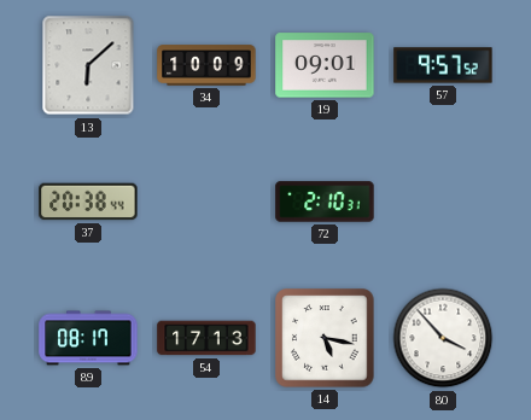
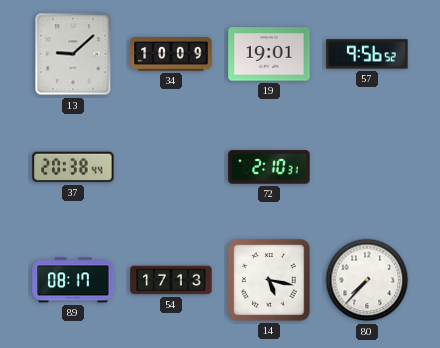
13: 6:08 -> 9:08
19: 09:01 -> 19:01
57: 9:57 -> 9:56
80: 3:53 -> 7:37
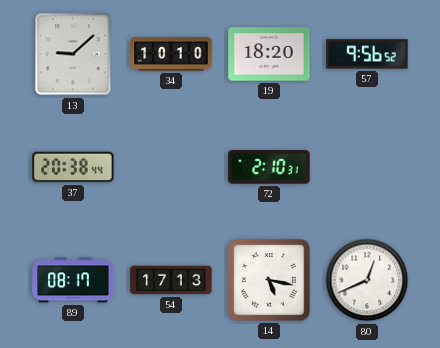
34: 10:09 -> 10:10
19: 19:01 -> 18:20
80: 7:37 -> 12:41
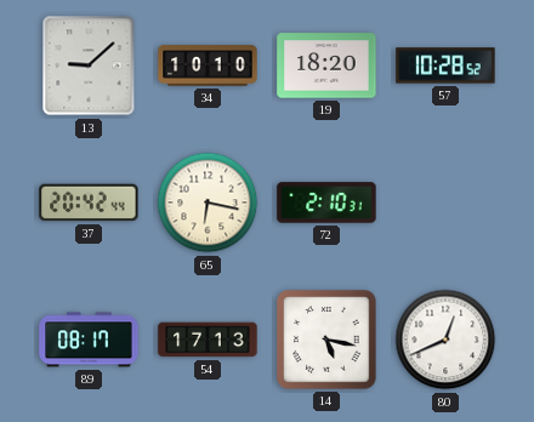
57: 9:56 -> 10:28
37: 20:38 -> 20:42
65: none -> 6:17
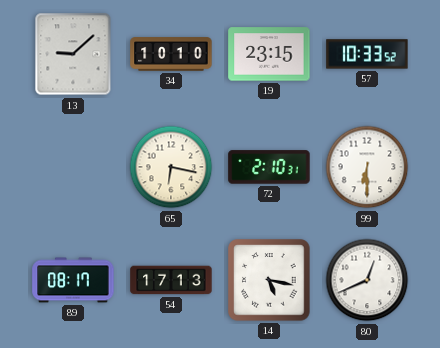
19: 18:20 -> 23:15
57: 10:28 -> 10:33
37: 20:42 -> none
99: none -> 6:30
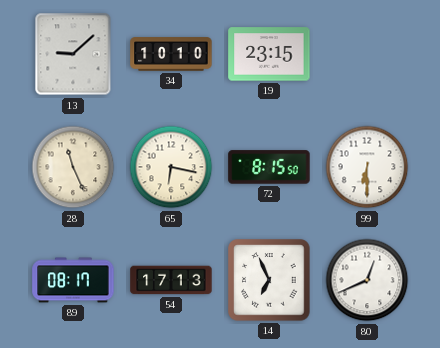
57: 10:33 -> none
28: none -> 11:26
72: 2:10 -> 8:15
14: 5:17 -> 6:56
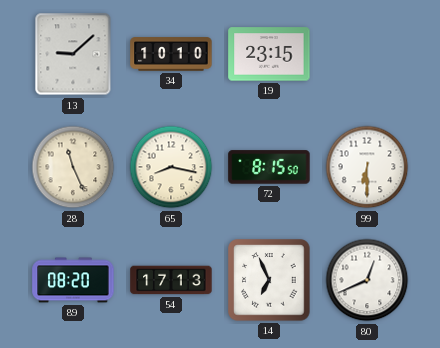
65: 6:17 -> 8:17
89: 08:17 -> 08:20
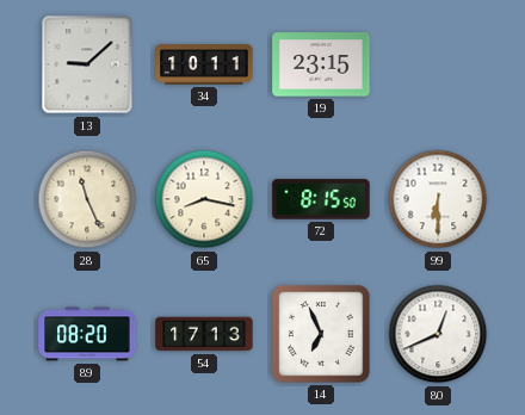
34: 10:10 -> 10:11
